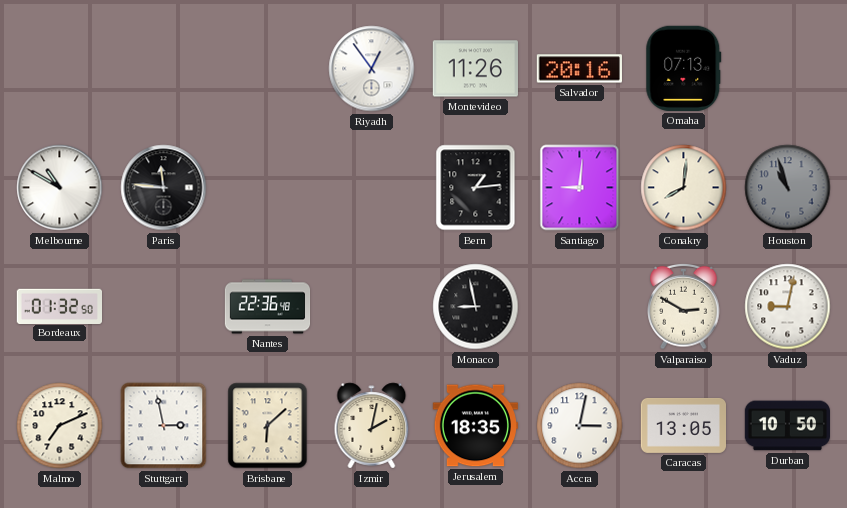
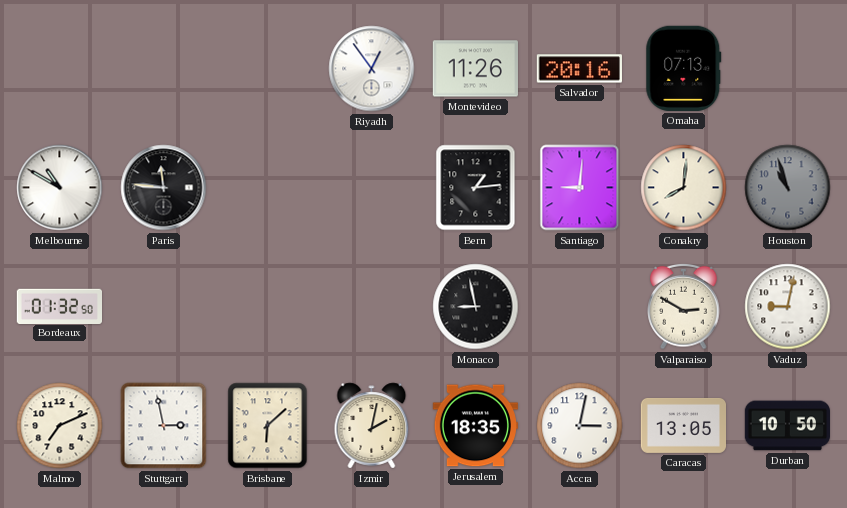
Nantes: 22:36 -> none
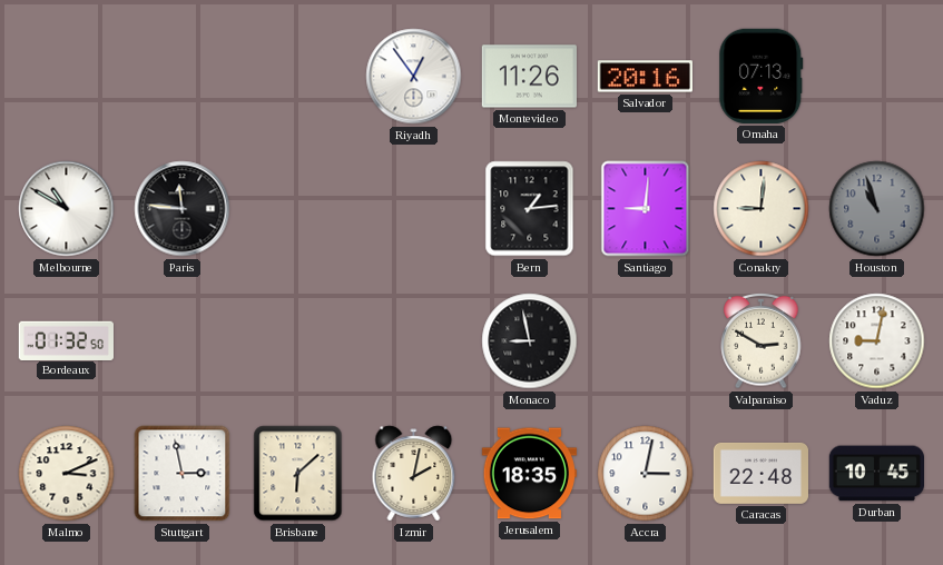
Conakry: 8:01 -> 9:01
Malmo: 7:11 -> 3:11
Caracas: 13:05 -> 22:48
Durban: 10:50 -> 10:45
